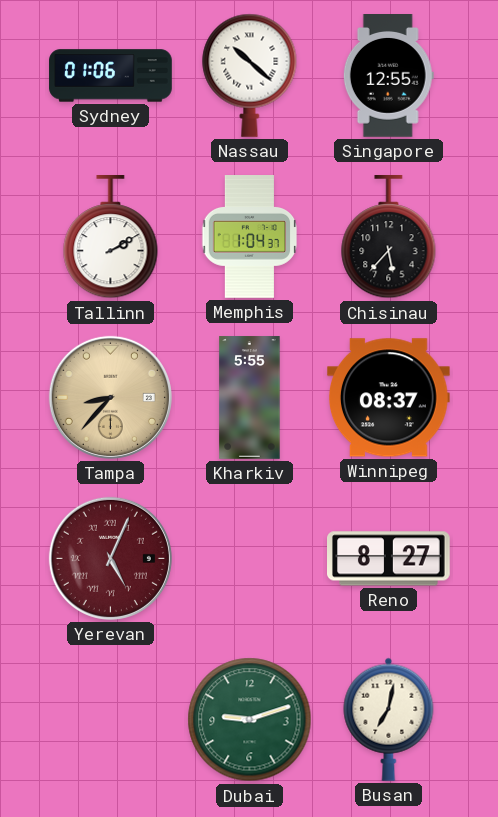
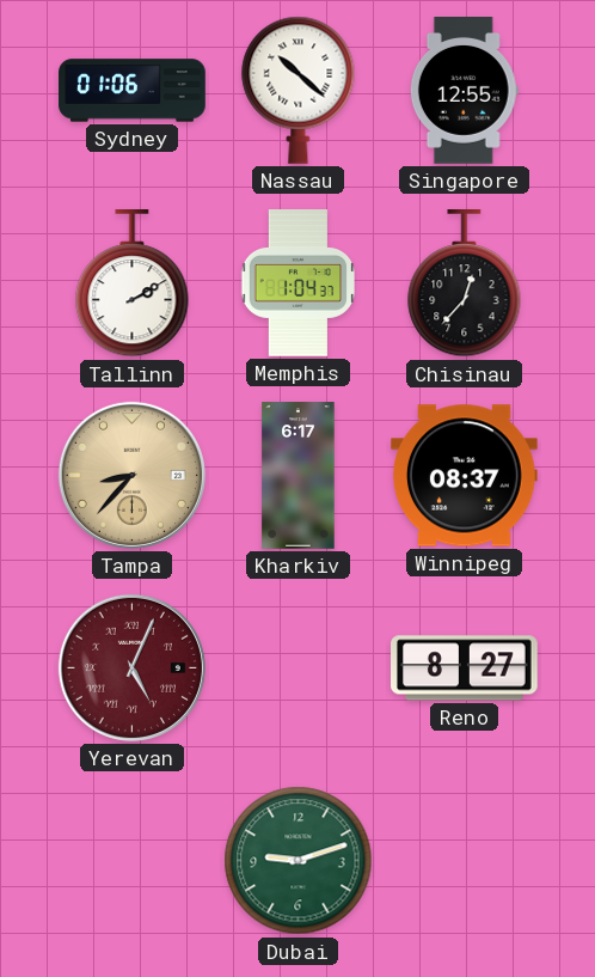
Chisinau: 5:37 -> 12:37
Kharkiv: 5:55 -> 6:17
Busan: 7:02 -> none
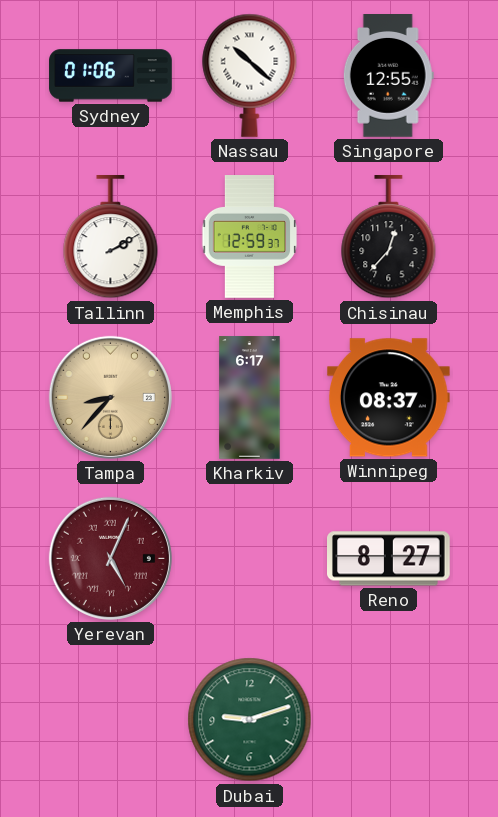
Memphis: 1:04 -> 12:59
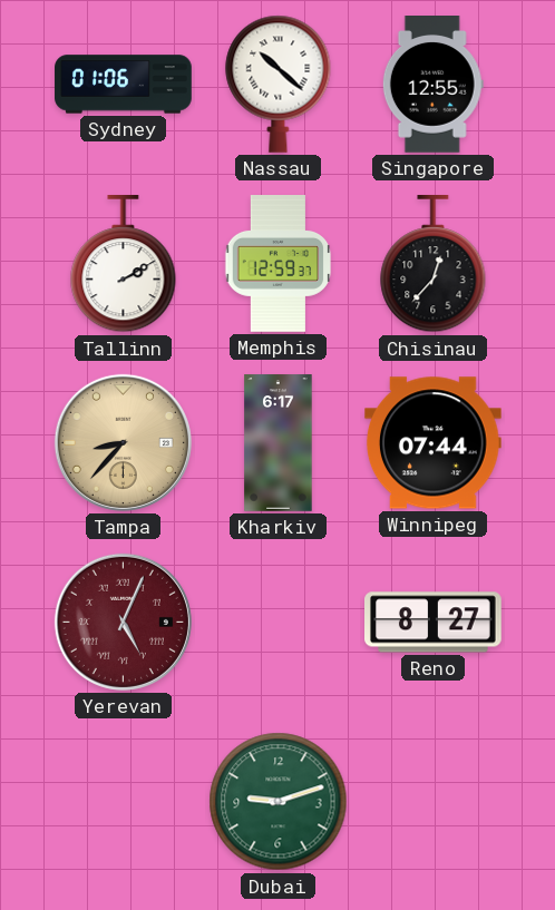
Winnipeg: 08:37 -> 07:44
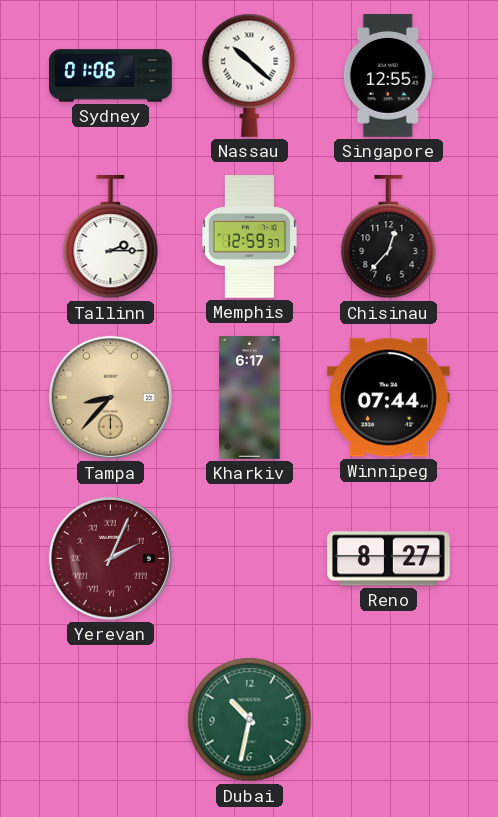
Tallinn: 2:10 -> 2:15
Yerevan: 5:04 -> 2:04
Dubai: 9:12 -> 10:32
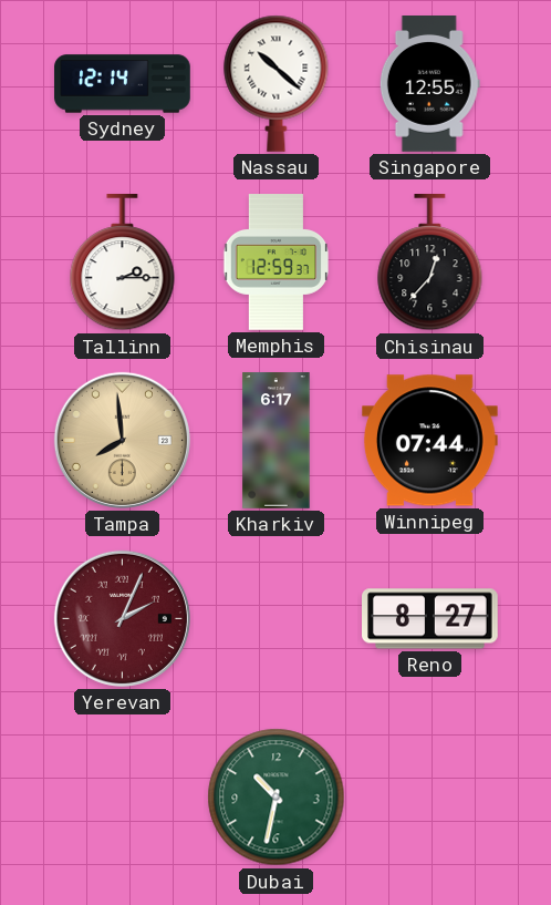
Sydney: 01:06 -> 12:14
Tampa: 8:37 -> 7:59
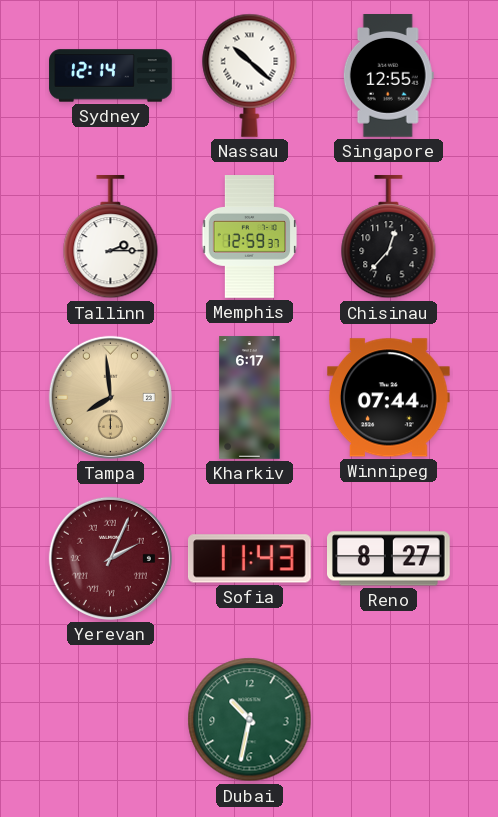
Sofia: none -> 11:43
